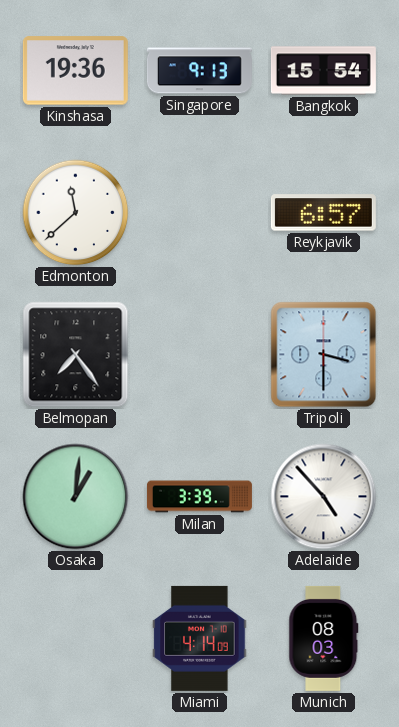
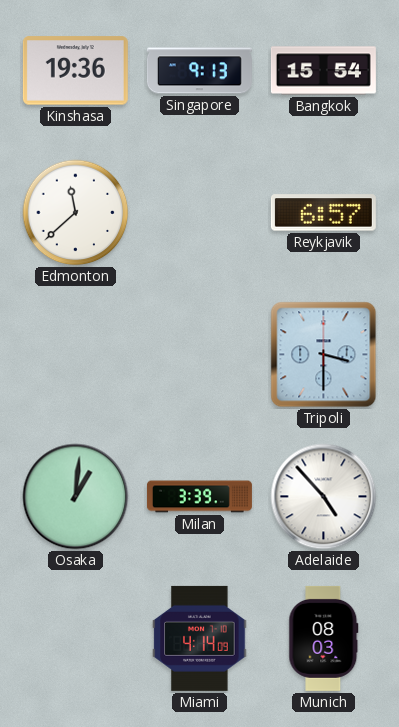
Belmopan: 7:24 -> none
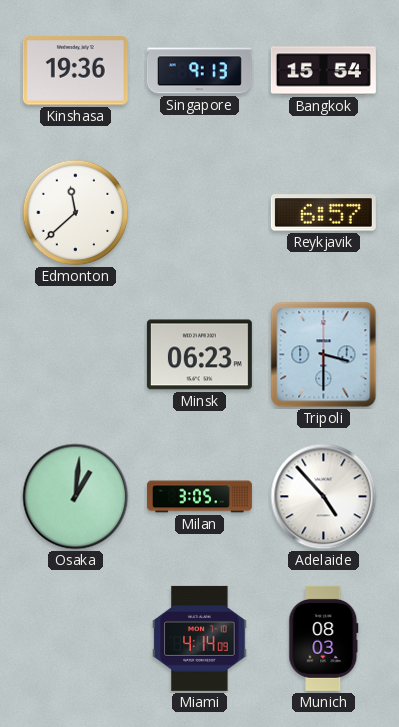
Minsk: none -> 06:23
Milan: 3:39 -> 3:05
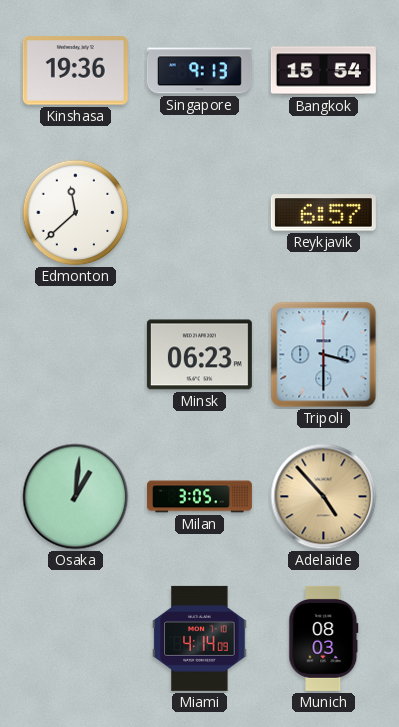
Adelaide dial: white -> champagne
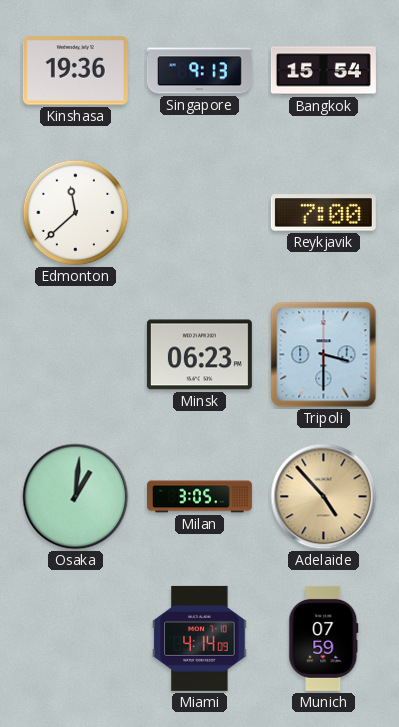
Reykjavik: 6:57 -> 7:00
Munich: 08:03 -> 07:59
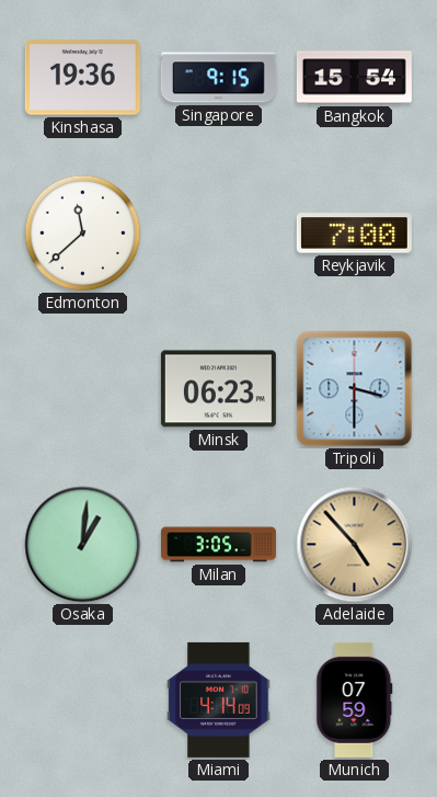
Singapore: 9:13 -> 9:15
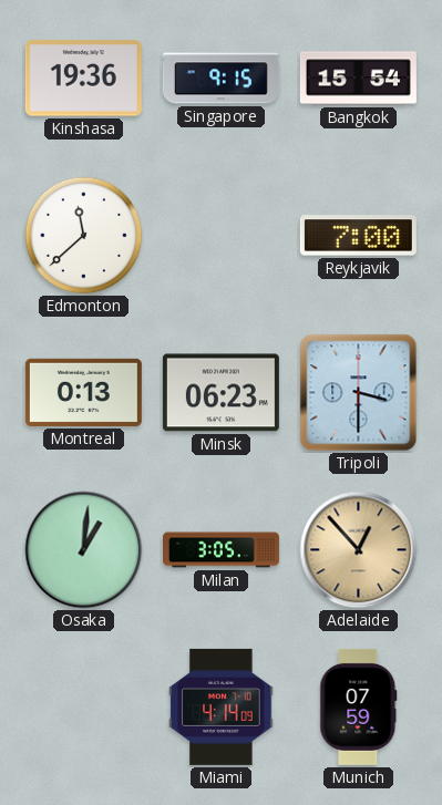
Montreal: none -> 0:13
Adelaide: 4:53 -> 12:53
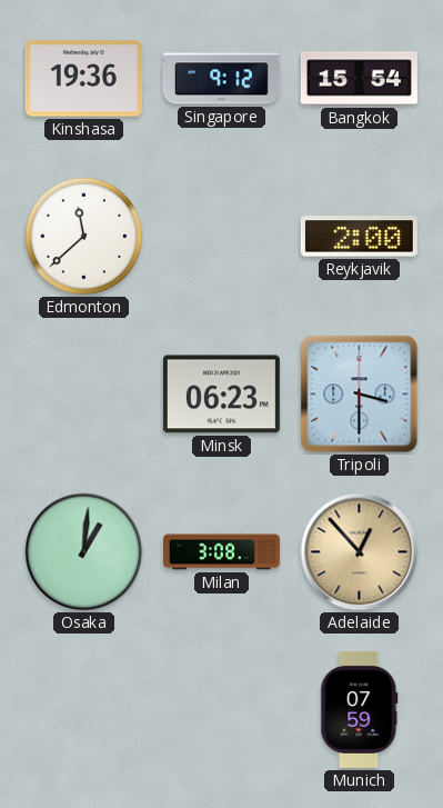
Singapore: 9:15 -> 9:12
Reykjavik: 7:00 -> 2:00
Montreal: 0:13 -> none
Milan: 3:05 -> 3:08
Miami: 4:14 -> none
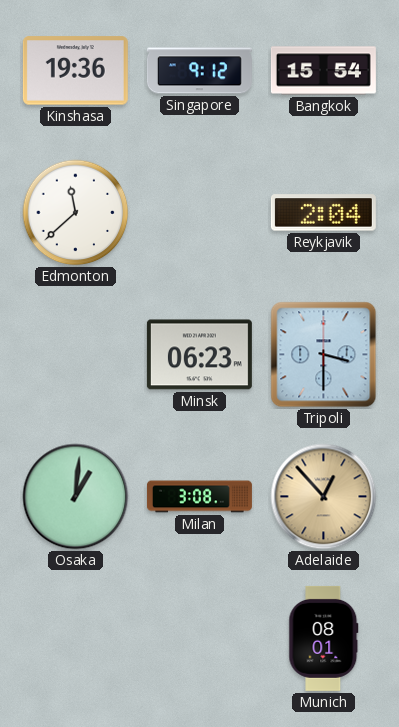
Reykjavik: 2:00 -> 2:04
Munich: 07:59 -> 08:01
